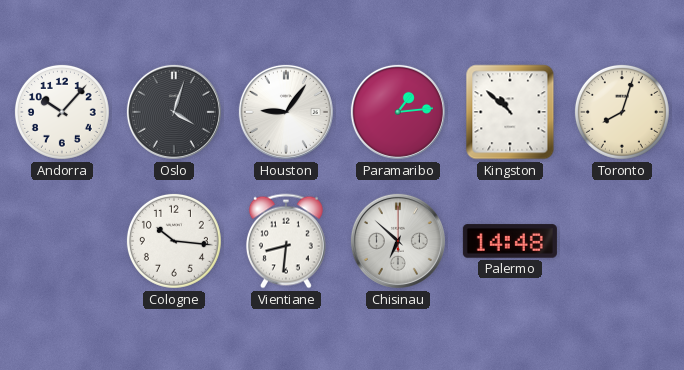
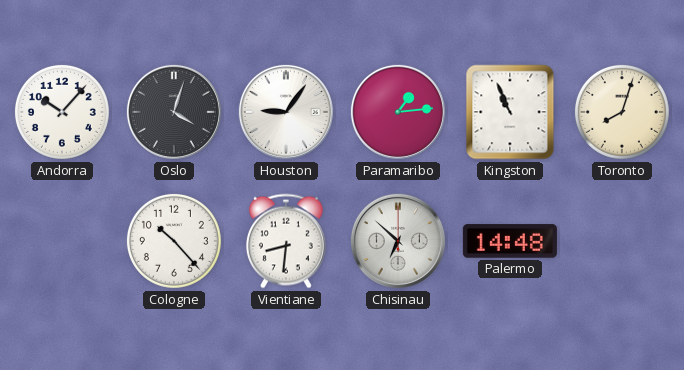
Kingston: 10:52 -> 10:56
Cologne: 10:16 -> 10:23
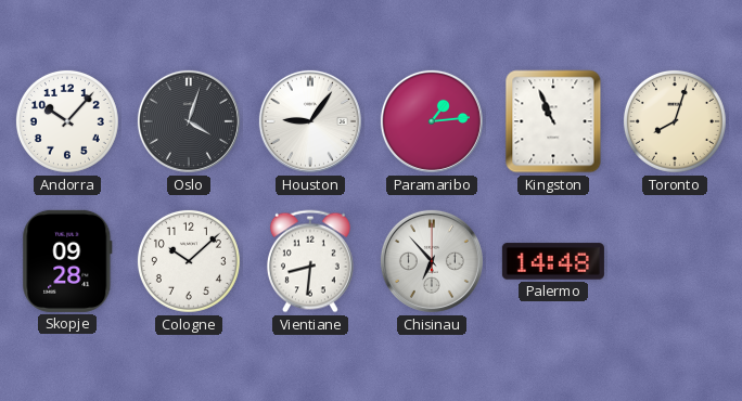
Skopje: none -> 09:28
Cologne: 10:23 -> 10:08
Chisinau: 6:52 -> 6:53
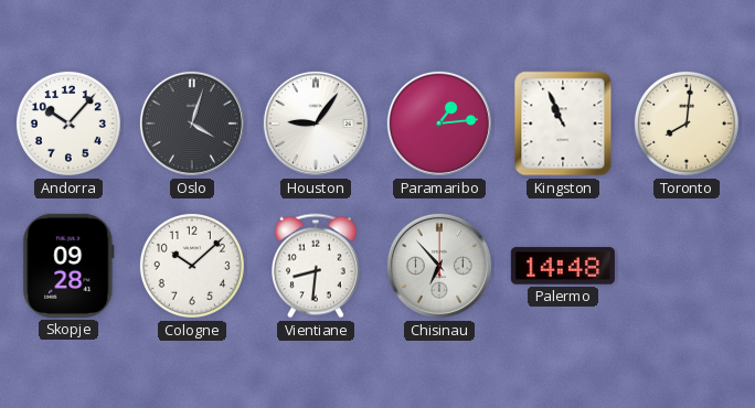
Toronto: 8:03 -> 8:01
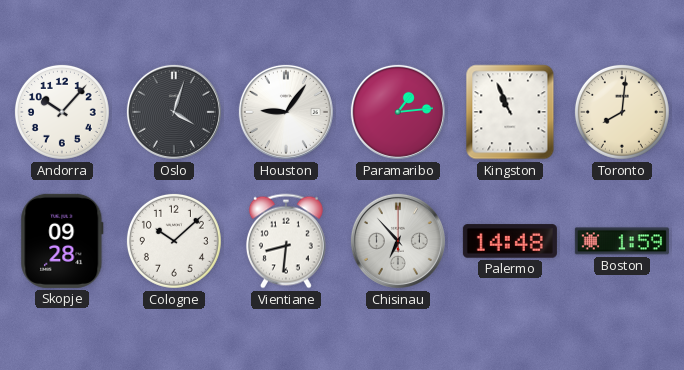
Boston: none -> 1:59
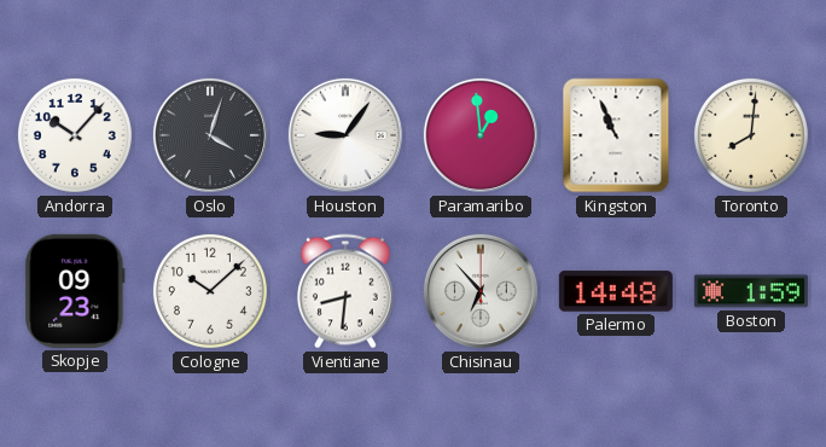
Paramaribo: 1:14 -> 12:59
Skopje: 09:28 -> 09:23
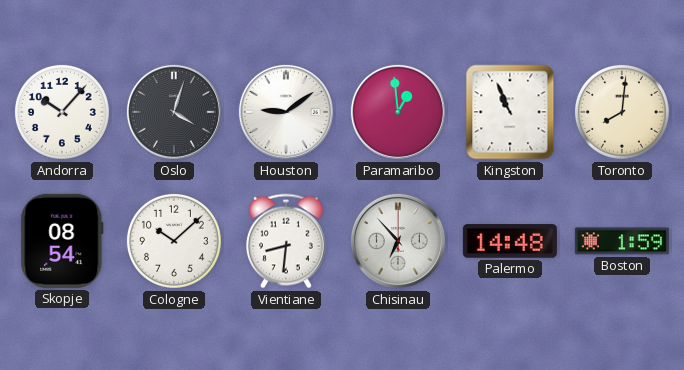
Houston: 9:06 -> 9:09
Skopje: 09:23 -> 08:54
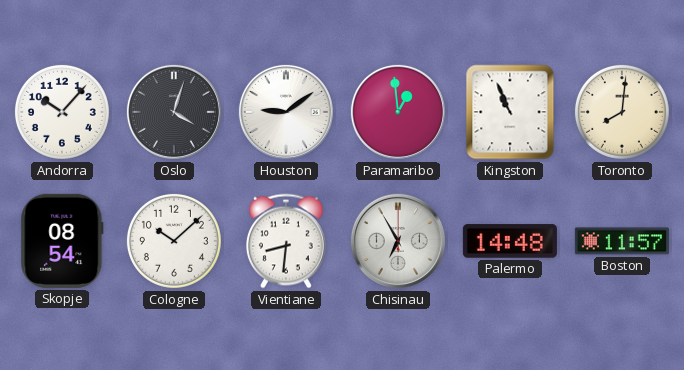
Chisinau: 6:53 -> 6:55
Boston: 1:59 -> 11:57
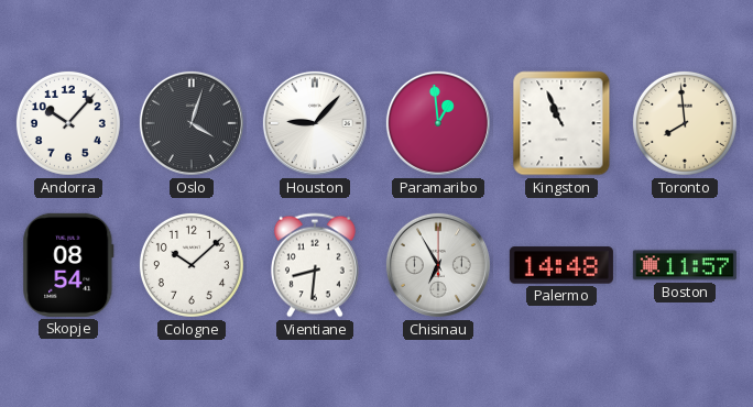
Houston: 9:09 -> 9:07
Toronto: 8:01 -> 7:59
